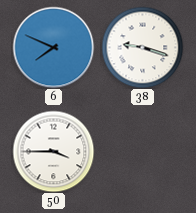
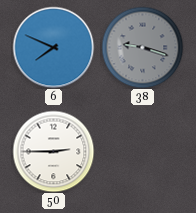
38 dial: white -> grey
50: 3:45 -> 2:45
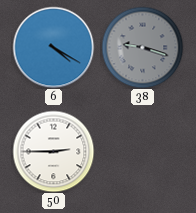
6: 7:49 -> 4:20
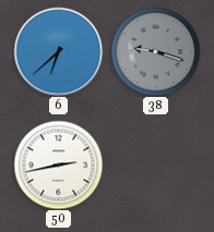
6: 4:20 -> 6:38
50: 2:45 -> 2:43
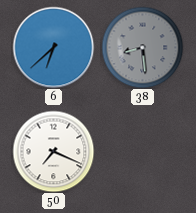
38: 9:18 -> 8:29
50: 2:43 -> 7:19
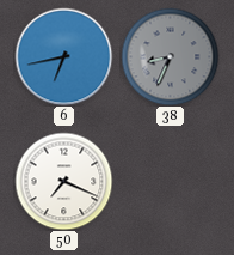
6: 6:38 -> 6:43
38: 8:29 -> 8:34
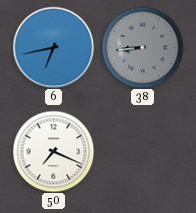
38: 8:34 -> 8:44
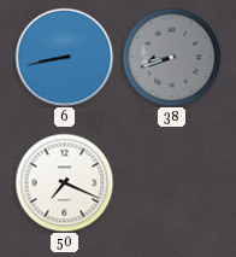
6: 6:43 -> 8:43
38: 8:44 -> 8:42
